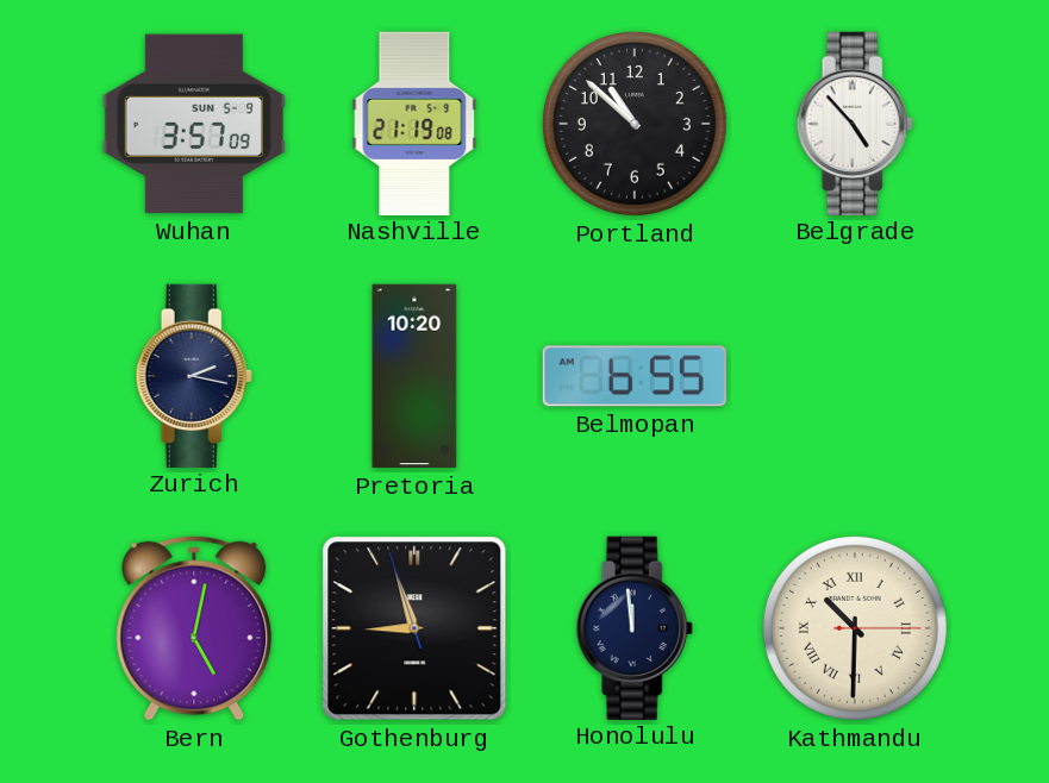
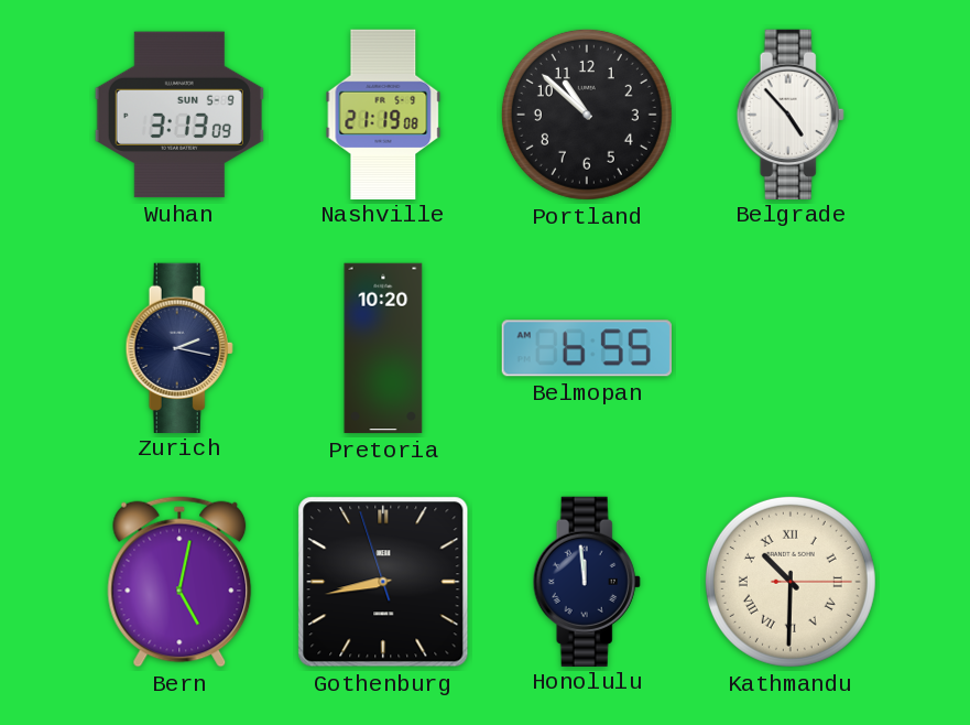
Wuhan: 3:57 -> 3:13
Gothenburg: 8:56 -> 8:42
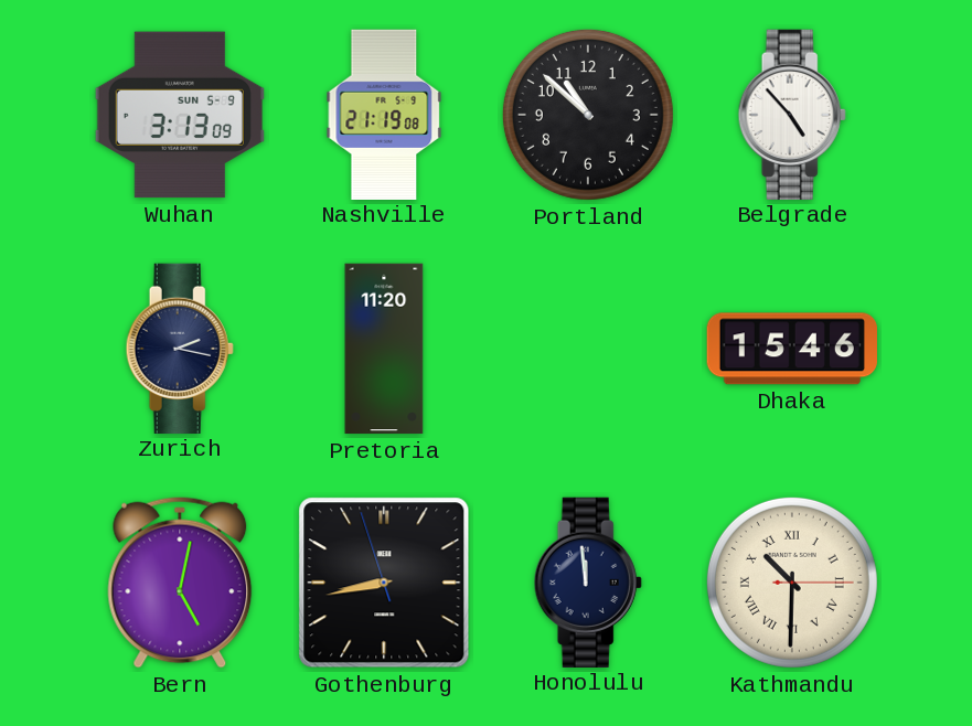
Pretoria: 10:20 -> 11:20
Belmopan: 6:55 -> none
Dhaka: none -> 15:46
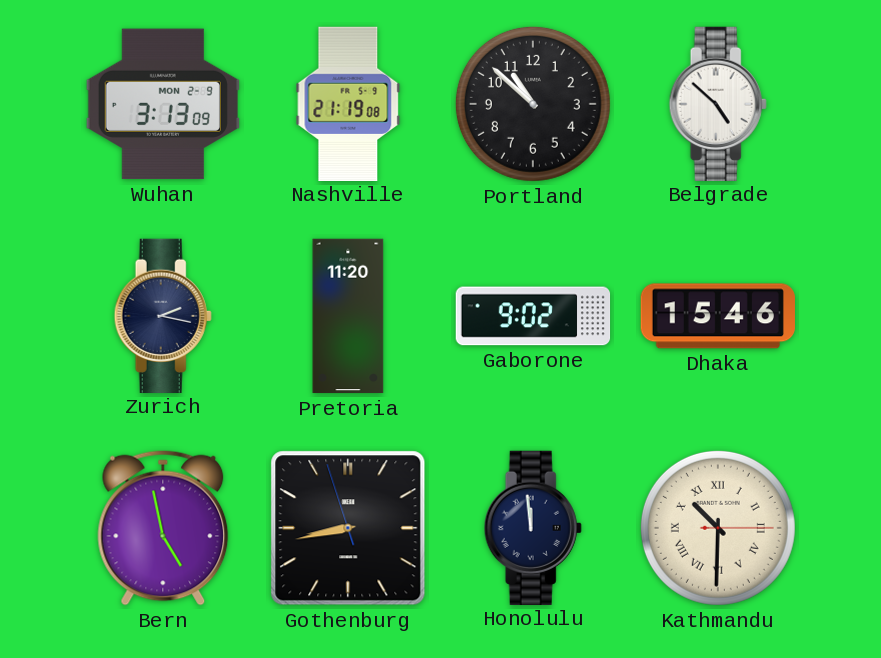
Wuhan date: SUN 5-9 -> MON 2-9
Belgrade: 4:53 -> 4:52
Gaborone: none -> 9:02
Bern: 5:02 -> 4:58
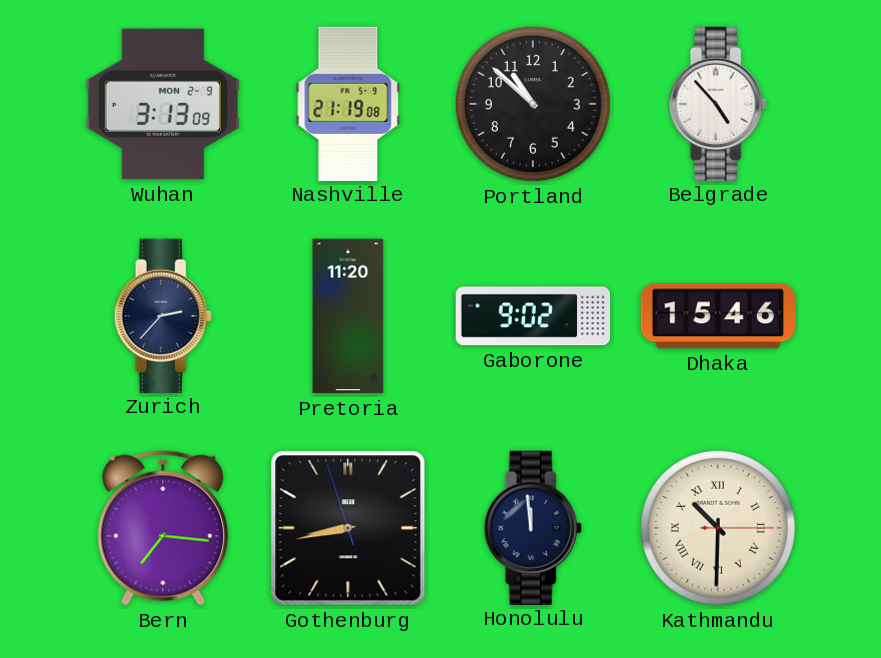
Belgrade: 4:52 -> 4:53
Zurich: 2:17 -> 2:37
Bern: 4:58 -> 7:16
